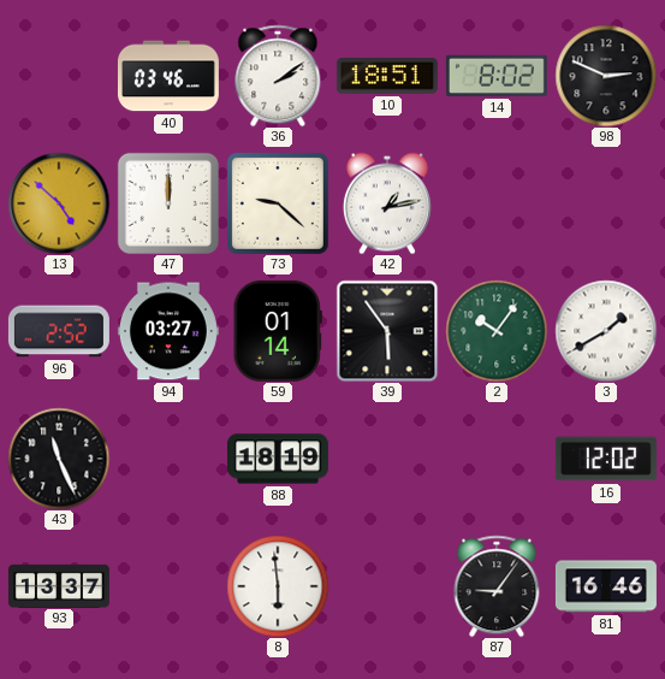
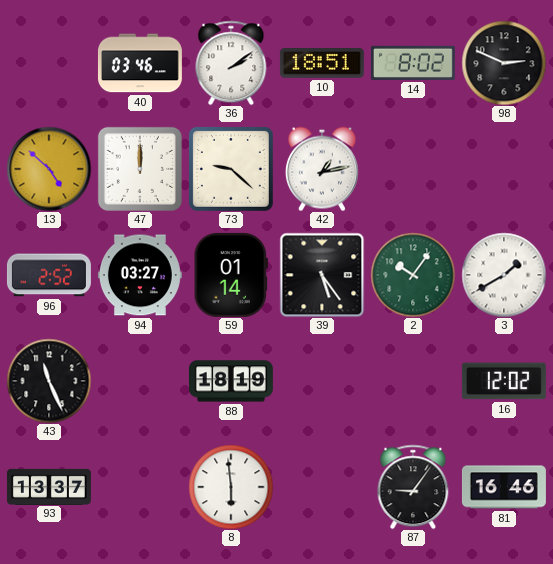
39: 5:54 -> 5:24
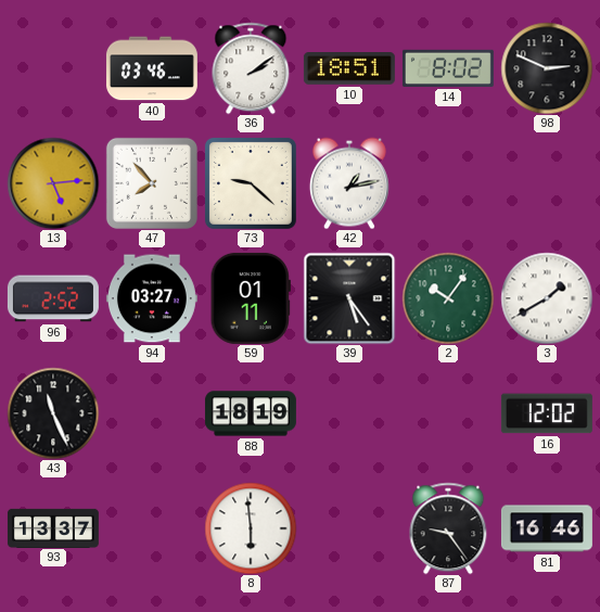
13: 4:52 -> 5:14
47: 12:00 -> 7:53
59: 01:14 -> 01:11
87: 9:06 -> 9:24
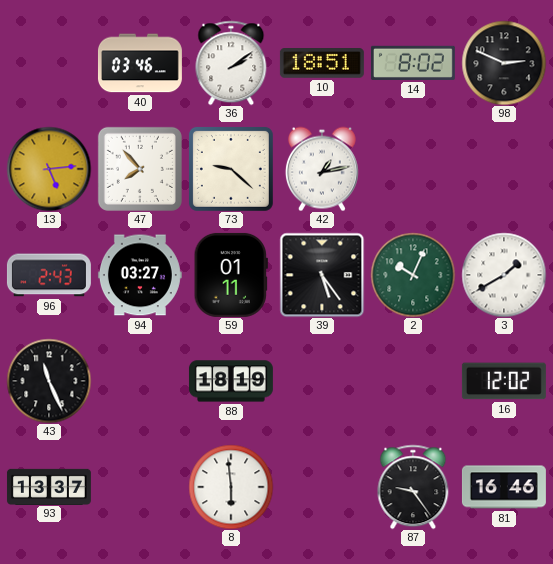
96: 2:52 -> 2:43
2: 10:06 -> 10:04
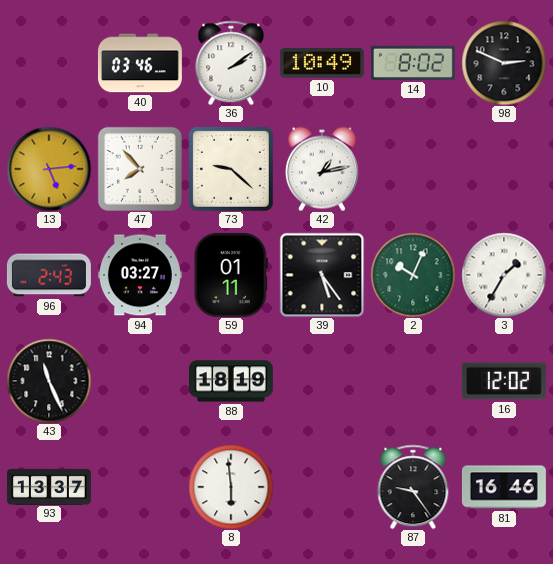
10: 18:51 -> 10:49
3: 1:40 -> 1:35
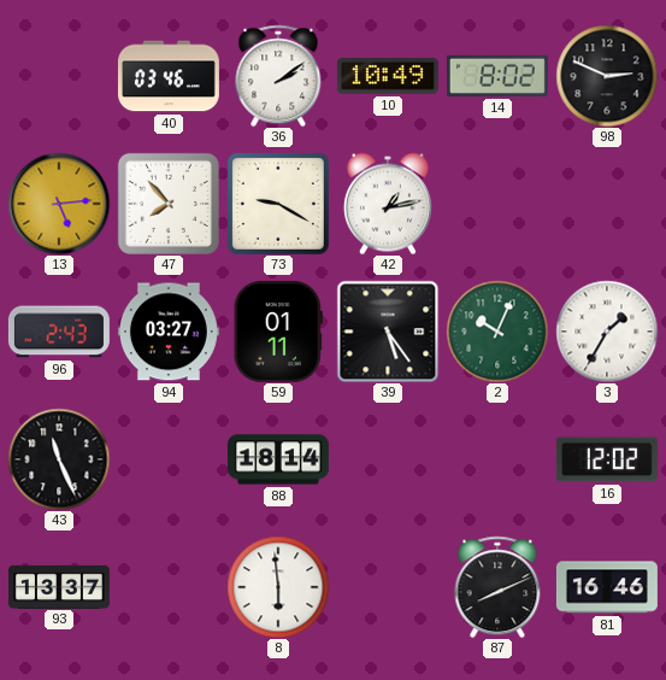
73: 9:22 -> 9:20
88: 18:19 -> 18:14
87: 9:24 -> 8:11
